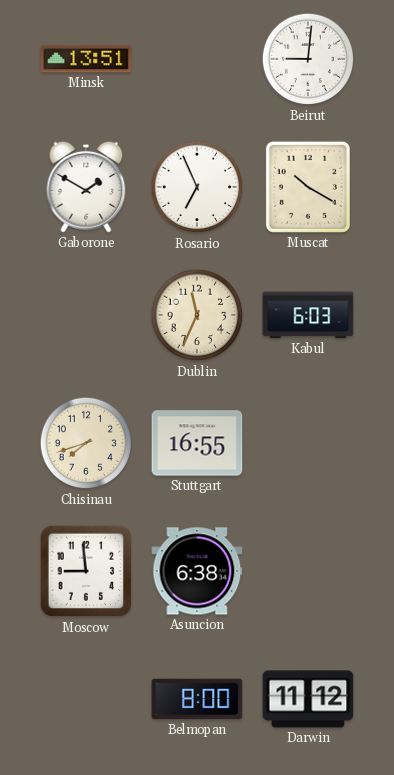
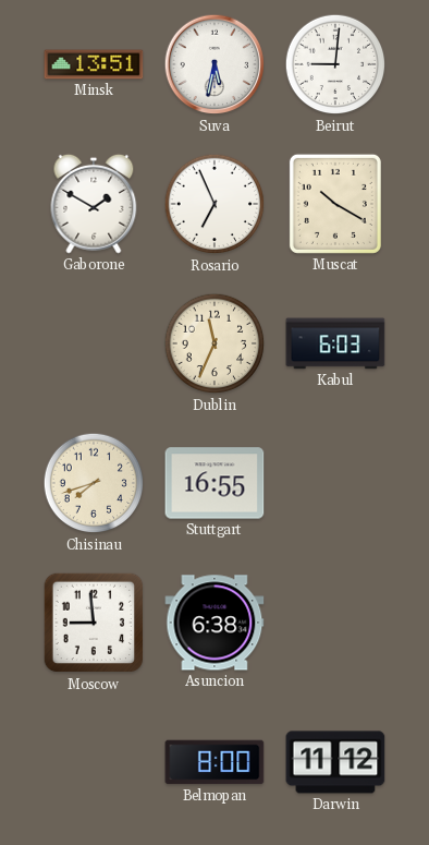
Suva: none -> 5:32
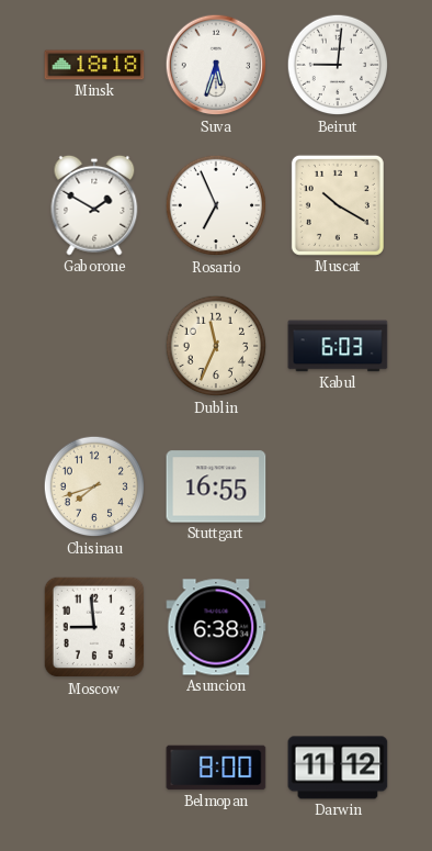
Minsk: 13:51 -> 18:18
Suva: 5:32 -> 5:33
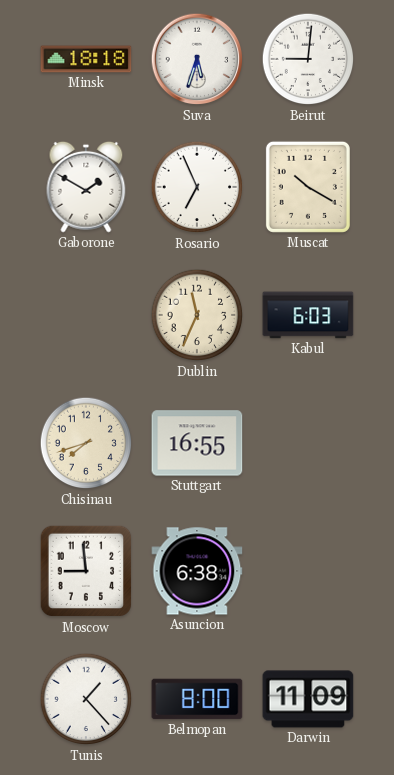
Tunis: none -> 1:23
Darwin: 11:12 -> 11:09
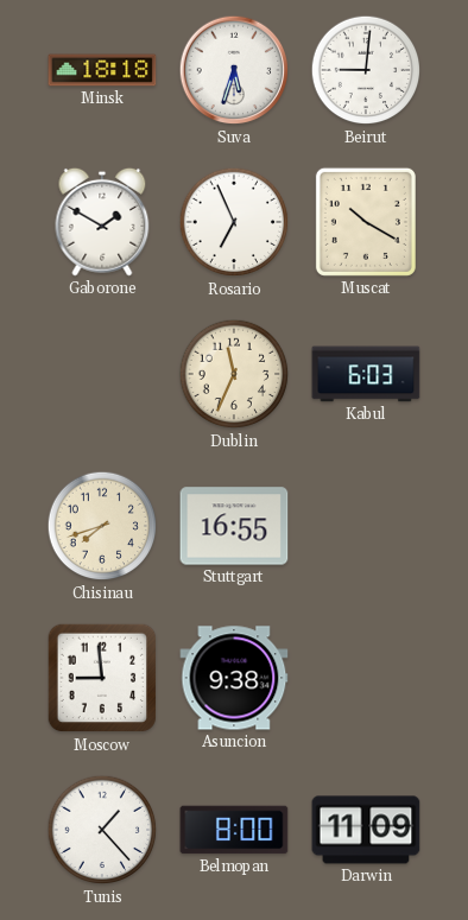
Asuncion: 6:38 -> 9:38
